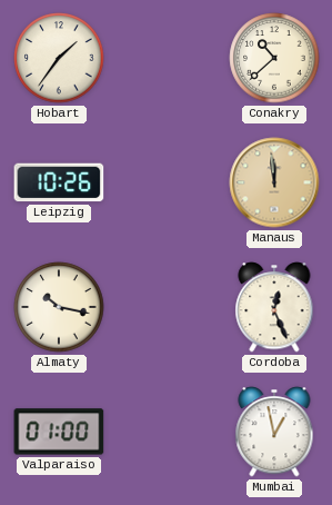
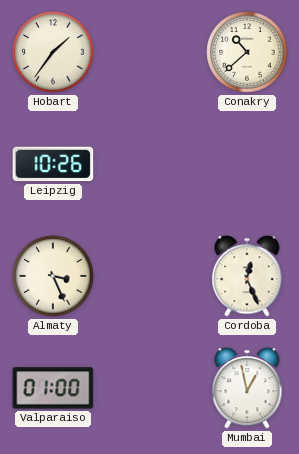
Manaus: 11:59 -> none
Almaty: 10:17 -> 3:26
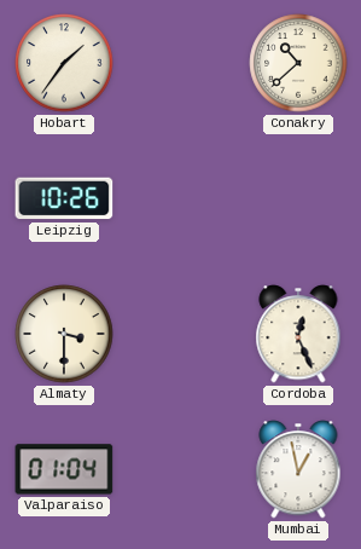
Almaty: 3:26 -> 3:30
Valparaiso: 01:00 -> 01:04
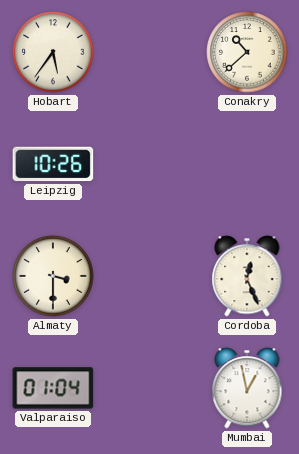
Hobart: 1:36 -> 5:36
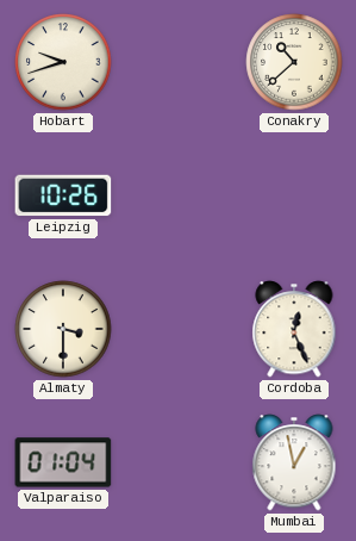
Hobart: 5:36 -> 9:42
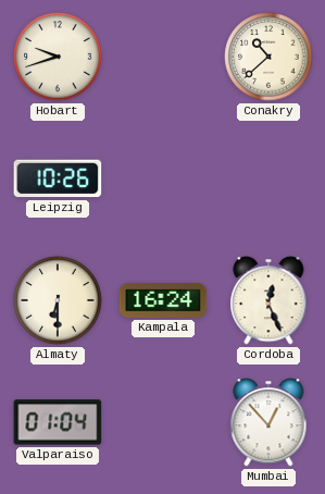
Almaty: 3:30 -> 6:30
Kampala: none -> 16:24
Mumbai: 12:58 -> 12:53
